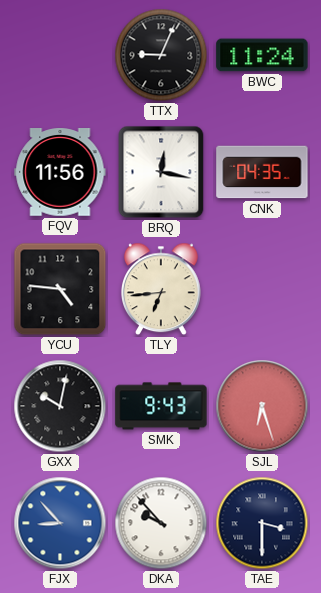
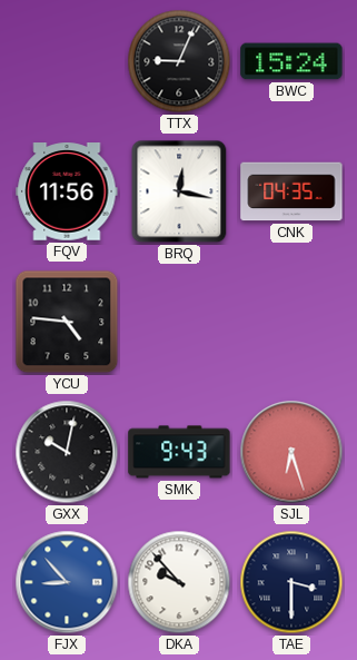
BWC: 11:24 -> 15:24
TLY: 6:44 -> none
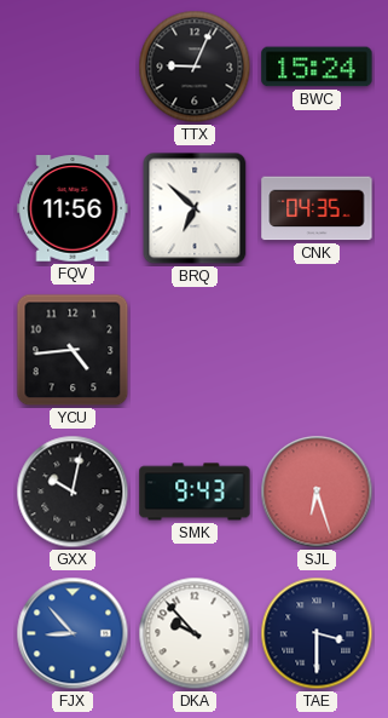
BRQ: 12:17 -> 6:52
YCU: 4:46 -> 4:44
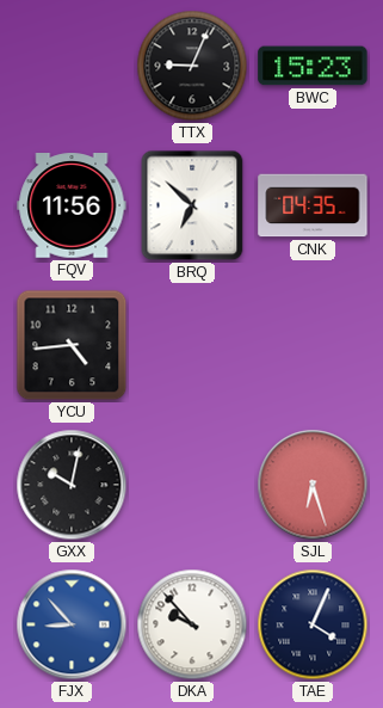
BWC: 15:24 -> 15:23
SMK: 9:43 -> none
TAE: 3:30 -> 4:04
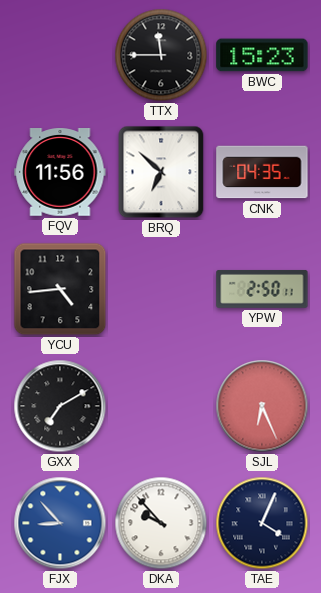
TTX: 9:04 -> 11:45
YPW: none -> 2:50
GXX: 10:02 -> 7:10
SJL: 6:27 -> 6:26
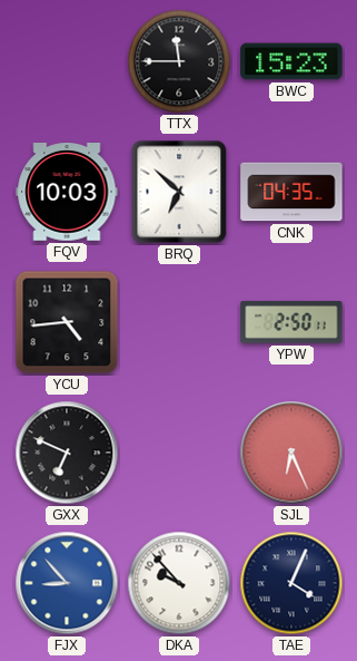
FQV: 11:56 -> 10:03
GXX: 7:10 -> 6:49
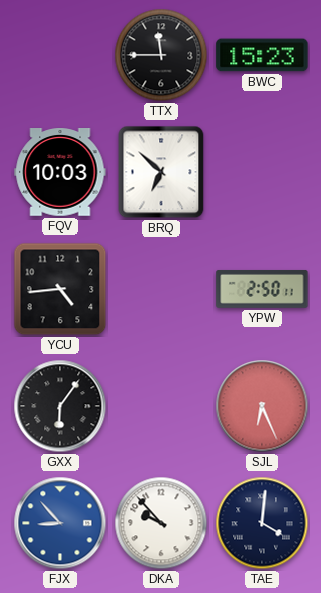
CNK: 04:35 -> none
GXX: 6:49 -> 6:06
TAE: 4:04 -> 4:01
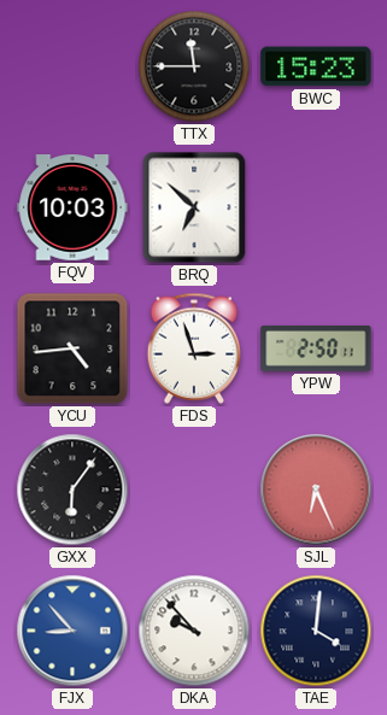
FDS: none -> 2:57
